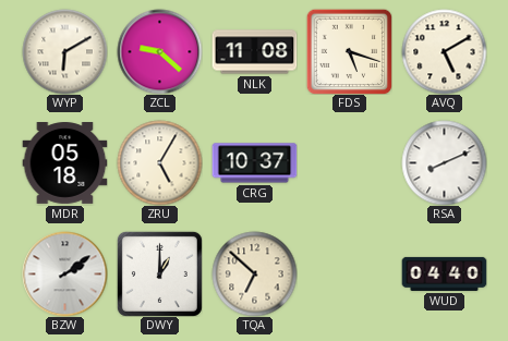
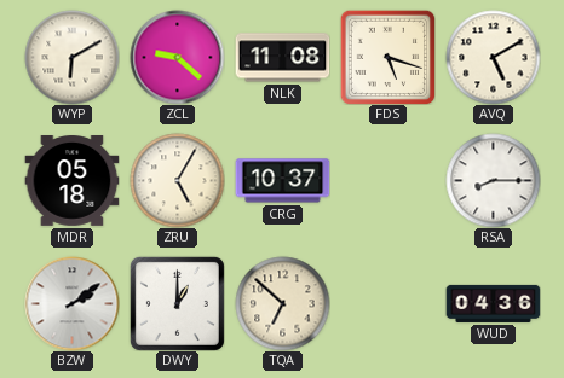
RSA: 8:11 -> 8:15
WUD: 04:40 -> 04:36
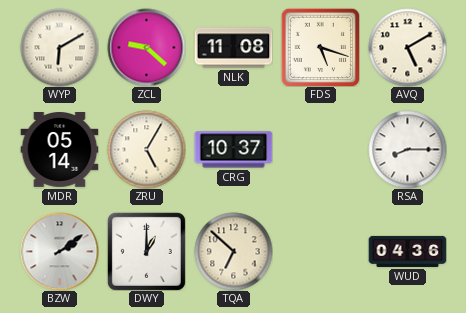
MDR: 05:18 -> 05:14
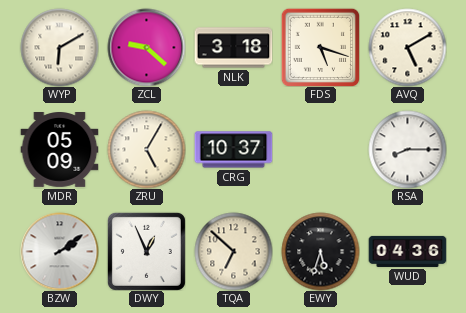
NLK: 11:08 -> 3:18
MDR: 05:14 -> 05:09
DWY: 1:00 -> 12:56
EWY: none -> 5:33
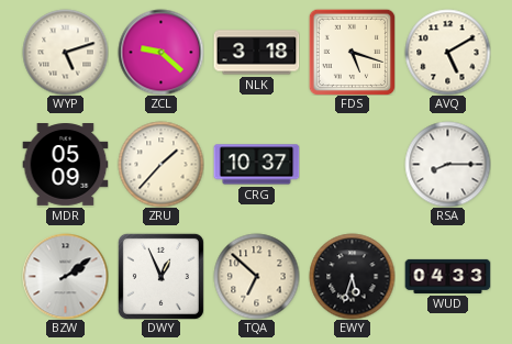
WYP: 6:10 -> 5:12
ZRU: 5:05 -> 1:37
WUD: 04:36 -> 04:33
